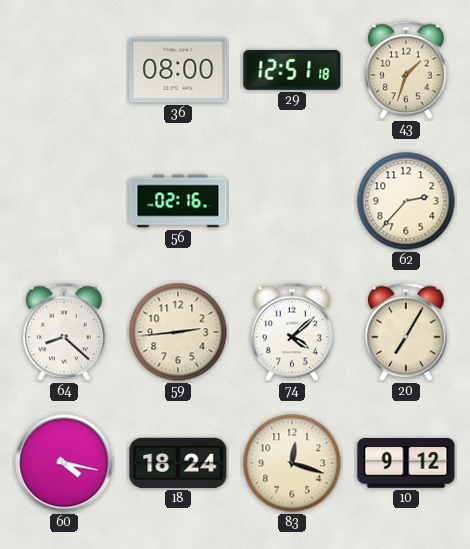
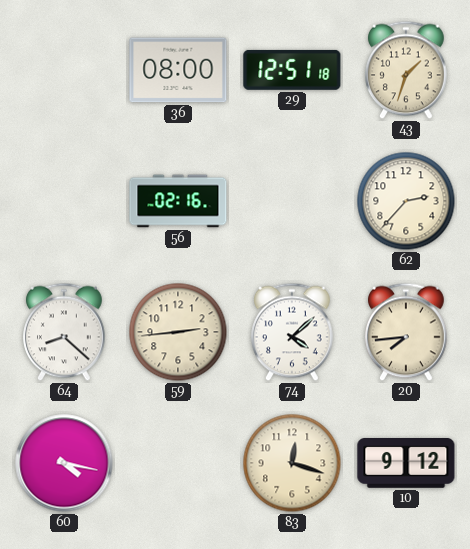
20: 7:05 -> 7:44
18: 18:24 -> none
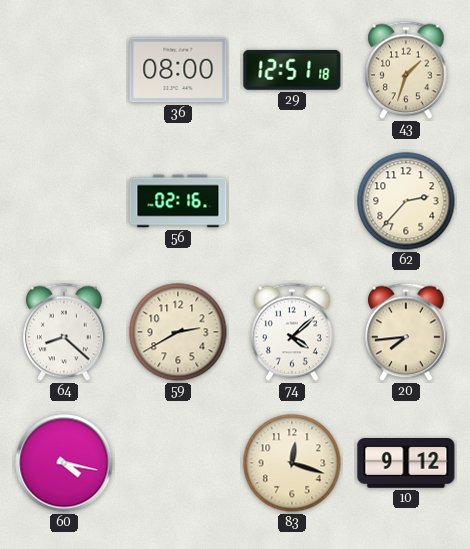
59: 2:44 -> 2:40
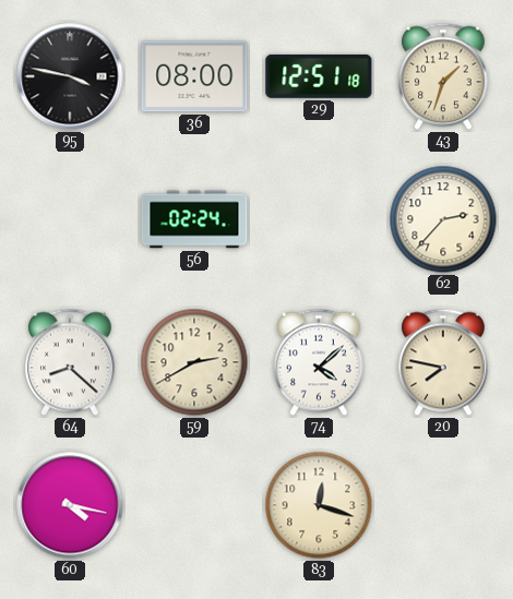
95: none -> 3:47
56: 02:16 -> 02:24
20: 7:44 -> 7:47
10: 9:12 -> none
